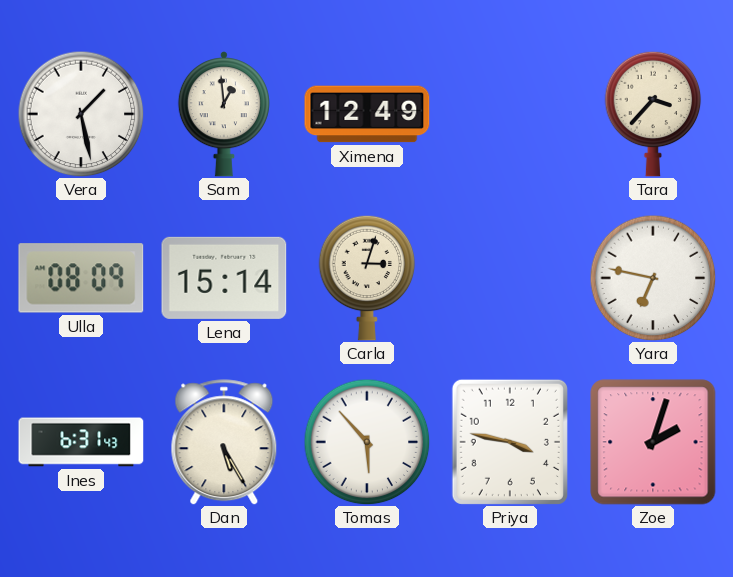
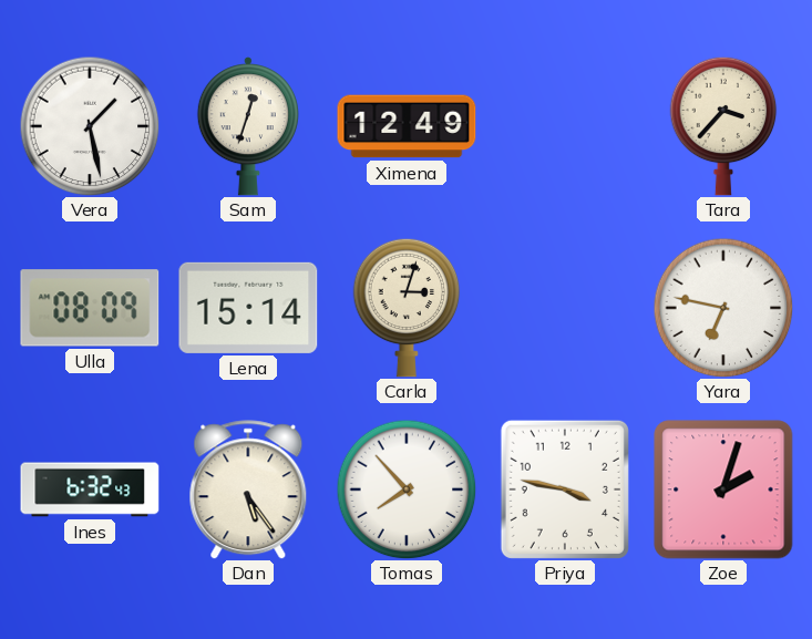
Sam: 12:59 -> 12:33
Ines: 6:31 -> 6:32
Dan: 5:25 -> 5:24
Tomas: 5:53 -> 7:53
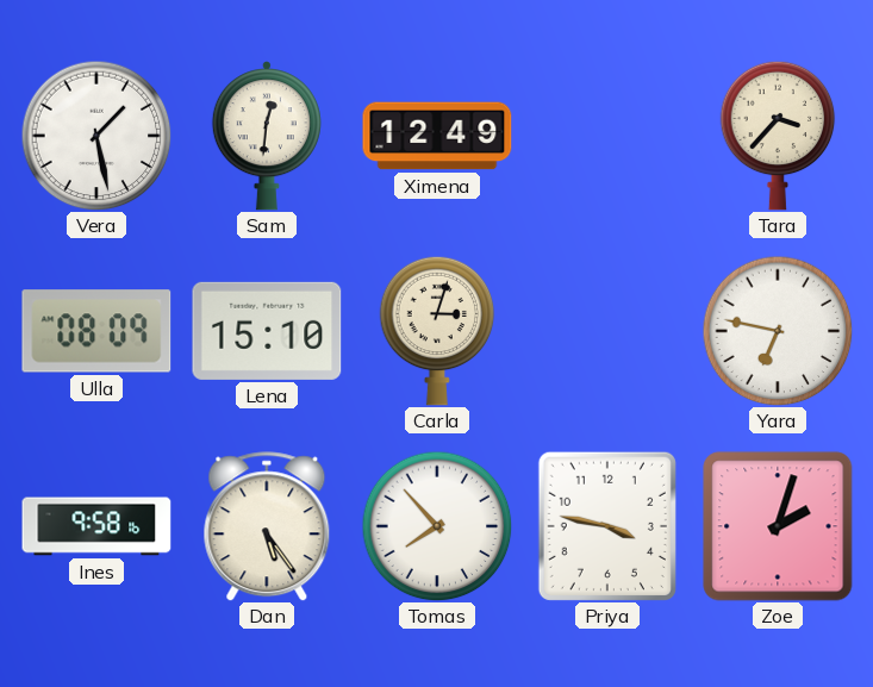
Sam: 12:33 -> 12:31
Lena: 15:14 -> 15:10
Ines: 6:32 -> 9:58
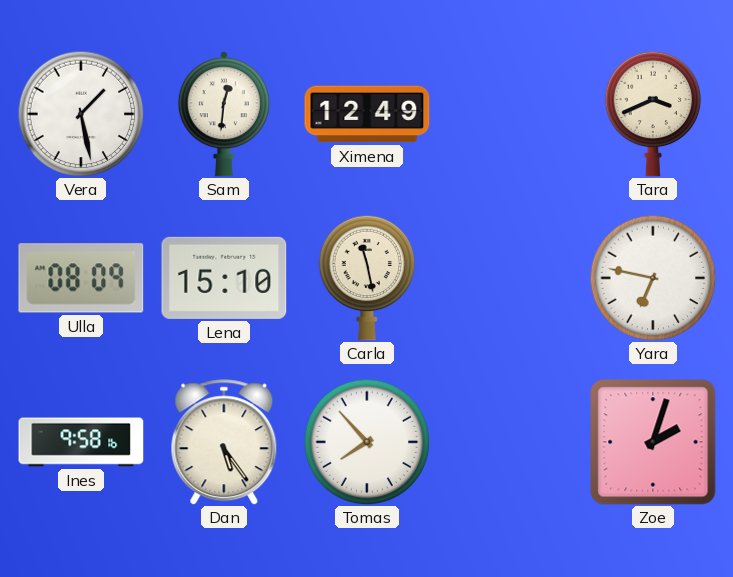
Tara: 3:37 -> 3:41
Carla: 3:03 -> 11:28
Priya: 3:47 -> none
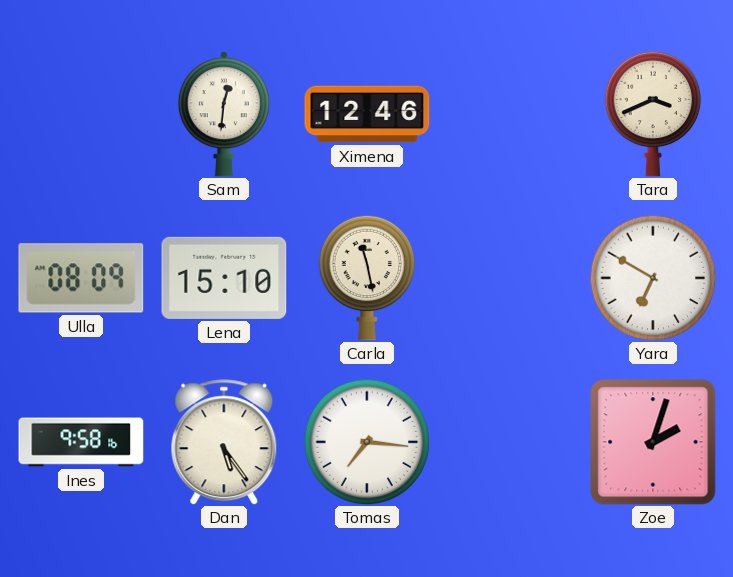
Vera: 1:28 -> none
Ximena: 12:49 -> 12:46
Yara: 6:47 -> 6:50
Tomas: 7:53 -> 7:16
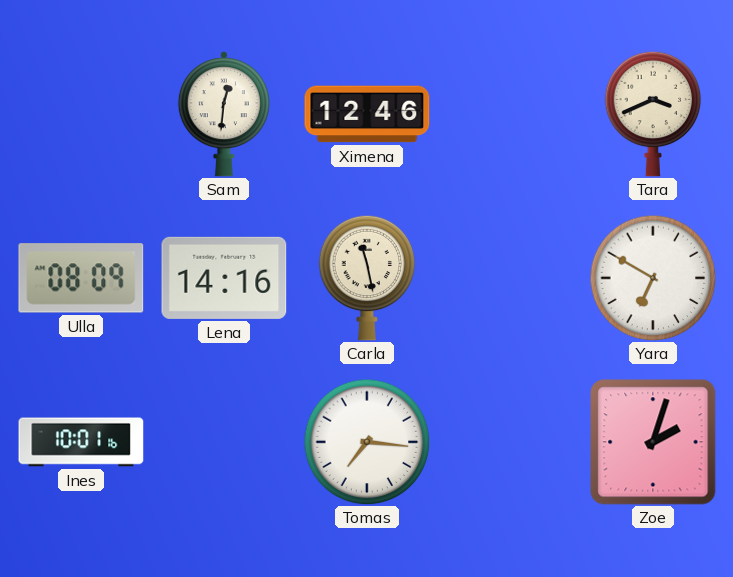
Lena: 15:10 -> 14:16
Ines: 9:58 -> 10:01
Dan: 5:24 -> none
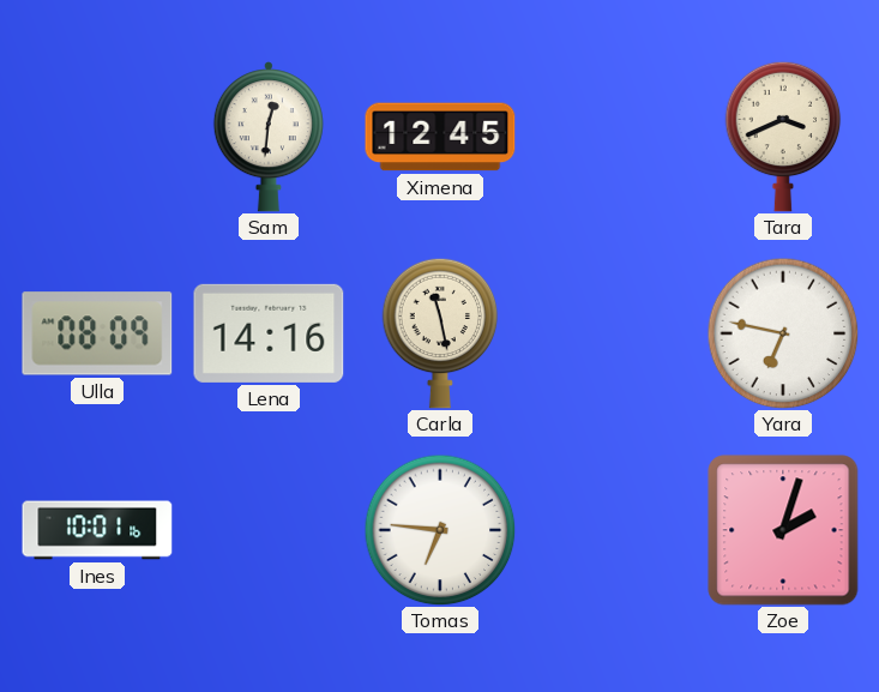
Ximena: 12:46 -> 12:45
Yara: 6:50 -> 6:47
Tomas: 7:16 -> 6:46
